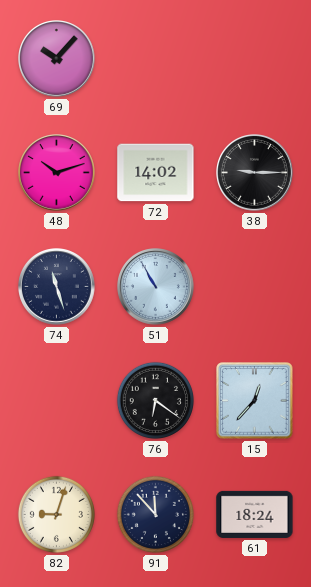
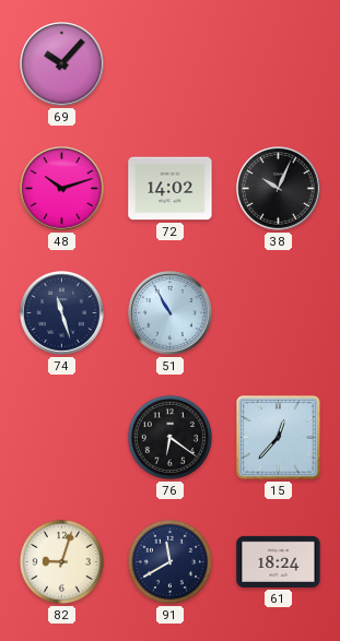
38: 9:15 -> 10:04
91: 11:53 -> 11:40
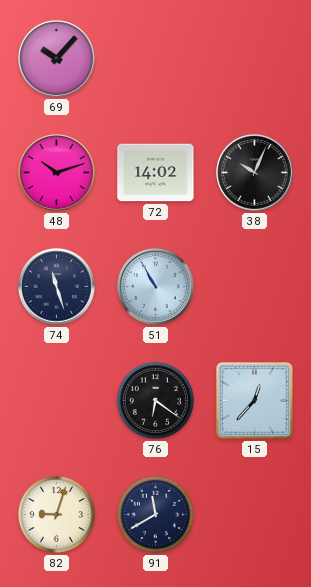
61: 18:24 -> none
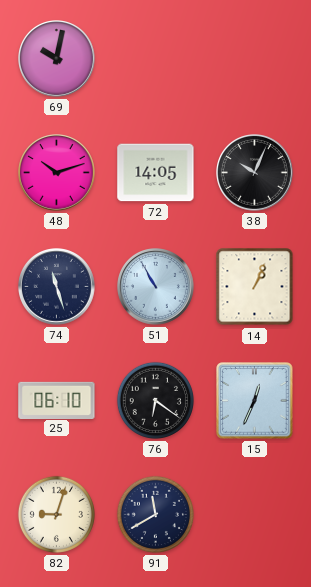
69: 10:07 -> 10:02
72: 14:02 -> 14:05
14: none -> 1:04
25: none -> 06:10
15: 12:37 -> 12:34
